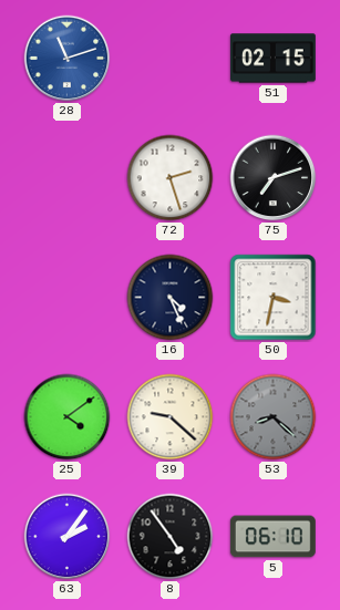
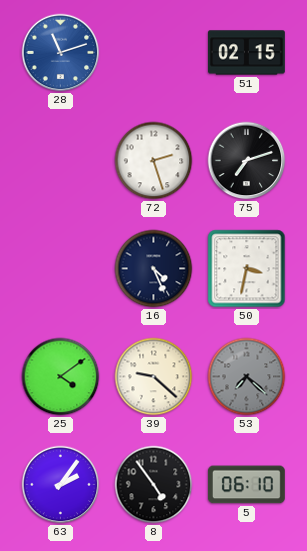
53: 8:22 -> 7:22
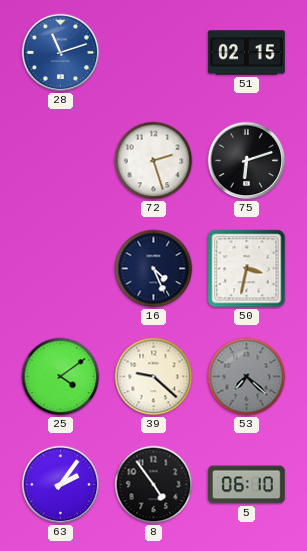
75: 7:12 -> 6:12
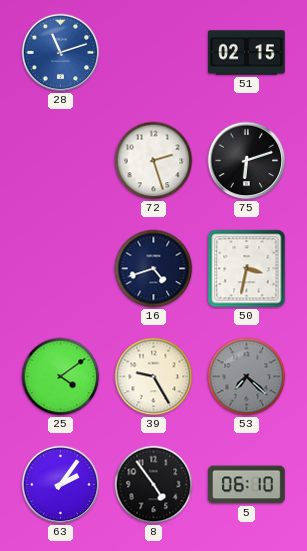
16: 4:26 -> 4:42
39: 9:22 -> 9:25
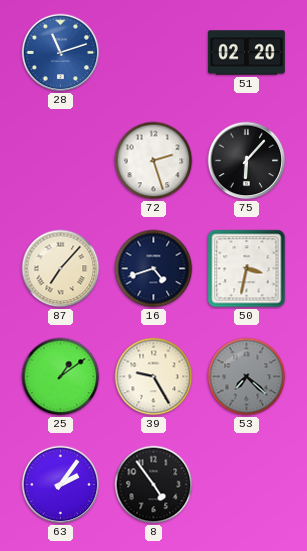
51: 02:15 -> 02:20
75: 6:12 -> 6:07
87: none -> 7:07
25: 4:09 -> 1:09
5: 06:10 -> none
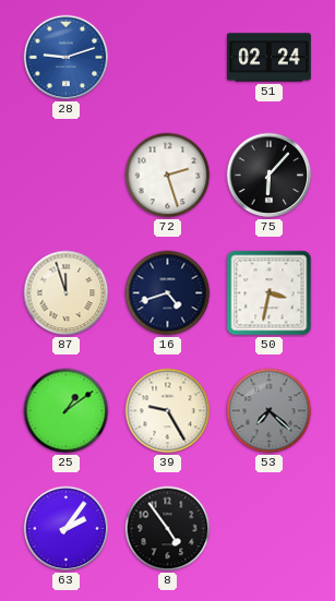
28: 11:12 -> 9:12
51: 02:20 -> 02:24
87: 7:07 -> 11:57
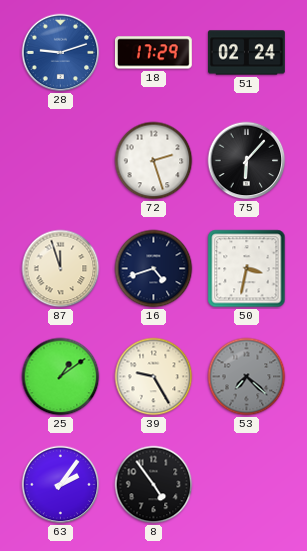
18: none -> 17:29
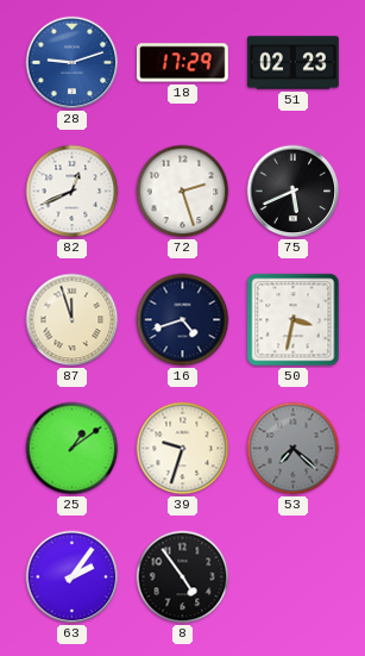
51: 02:24 -> 02:23
82: none -> 12:41
75: 6:07 -> 5:41
39: 9:25 -> 9:33
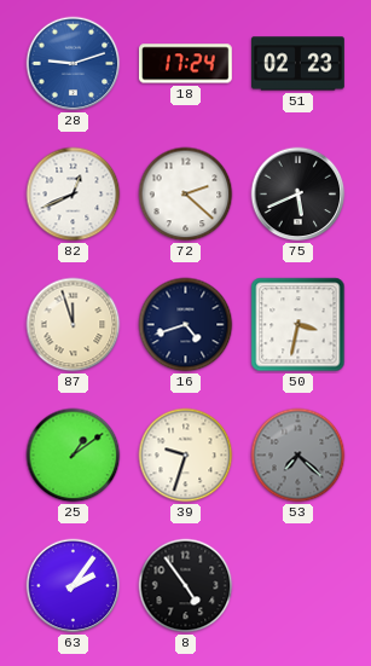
18: 17:29 -> 17:24
72: 2:27 -> 2:22
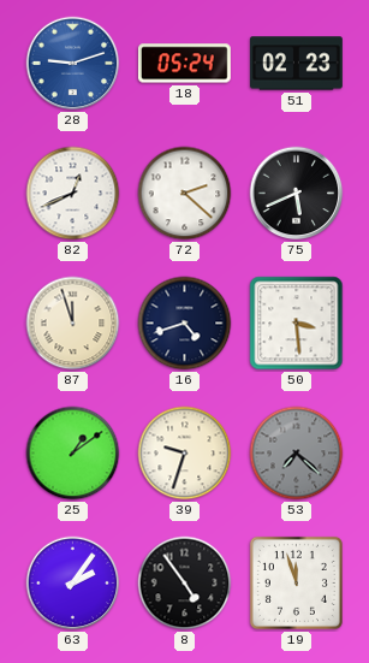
18: 17:24 -> 05:24
50: 3:32 -> 3:29
19: none -> 11:57
